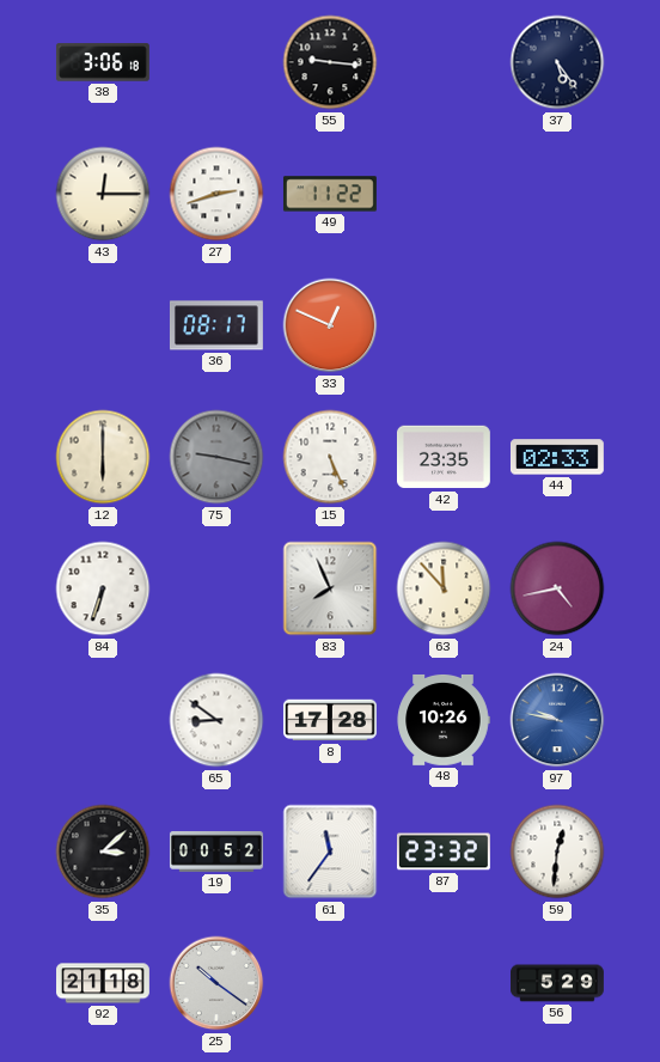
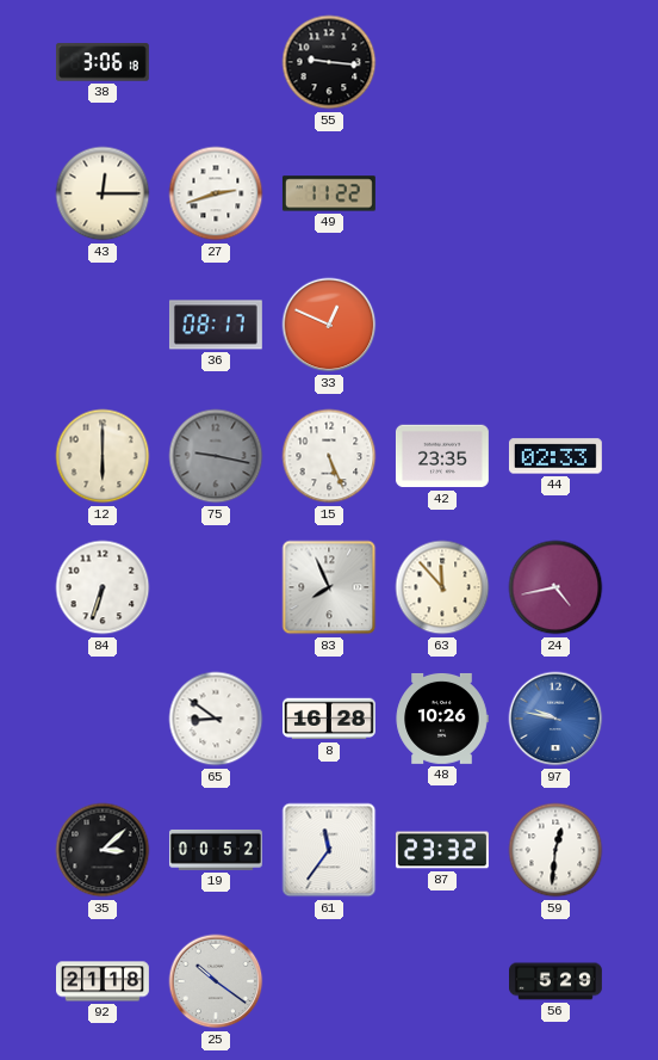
37: 5:24 -> none
8: 17:28 -> 16:28
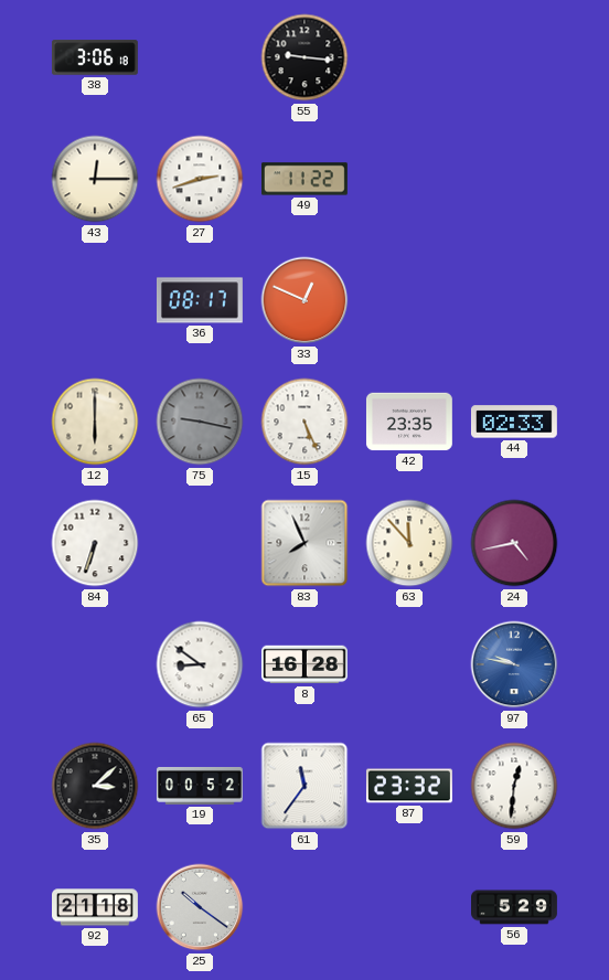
48: 10:26 -> none
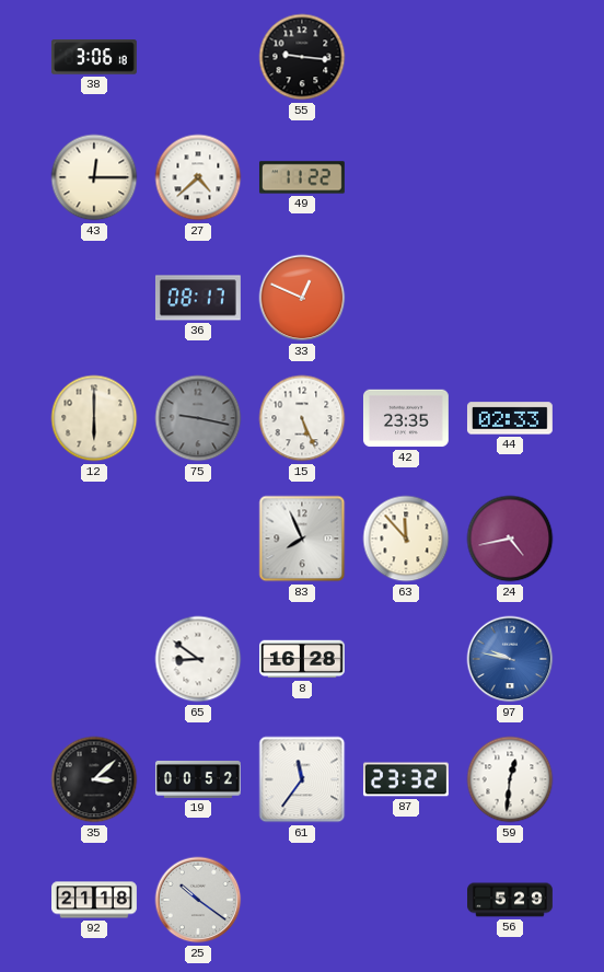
27: 2:42 -> 4:38
84: 6:33 -> none
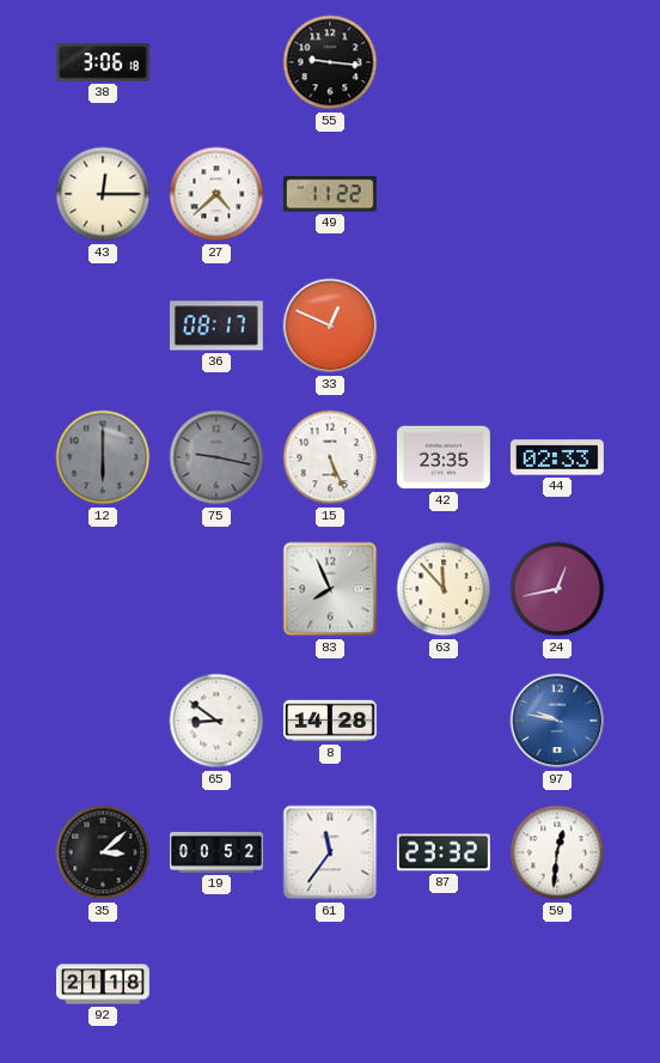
12 dial: cream -> grey
24: 4:43 -> 12:43
8: 16:28 -> 14:28
25: 10:21 -> none
56: 5:29 -> none
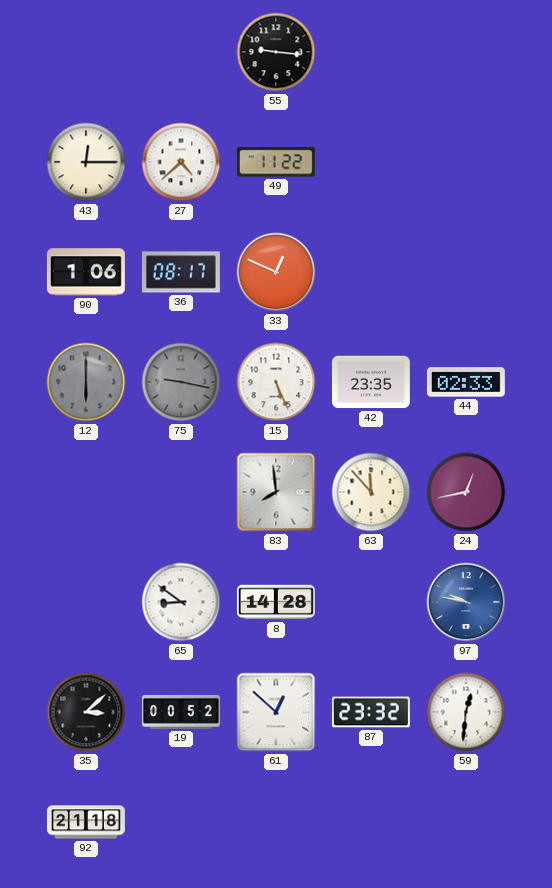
38: 3:06 -> none
90: none -> 1:06
83: 7:56 -> 7:59
61: 11:36 -> 12:52
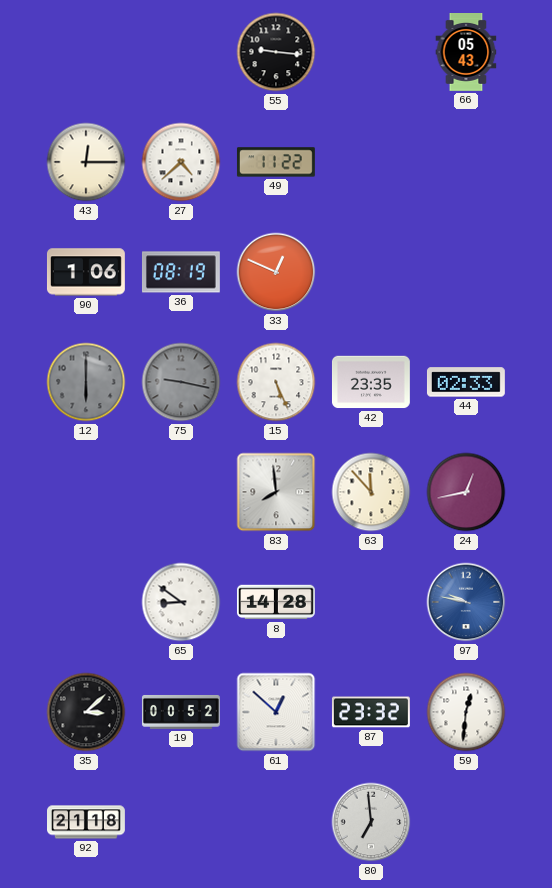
66: none -> 05:43
36: 08:17 -> 08:19
80: none -> 6:59
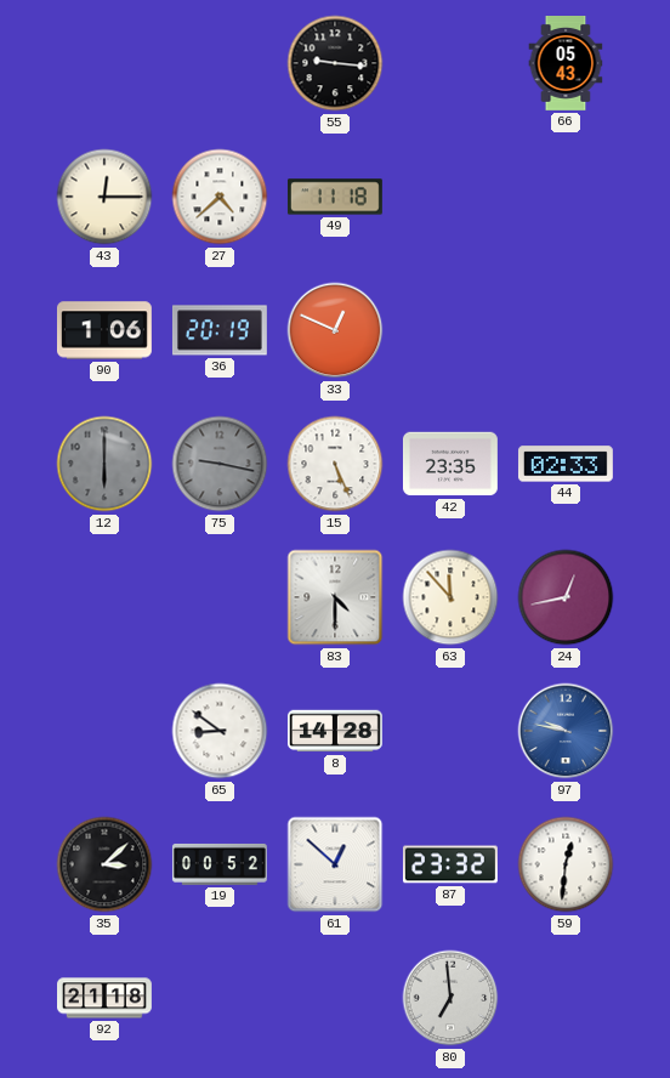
49: 11:22 -> 11:18
36: 08:19 -> 20:19
83: 7:59 -> 4:30
